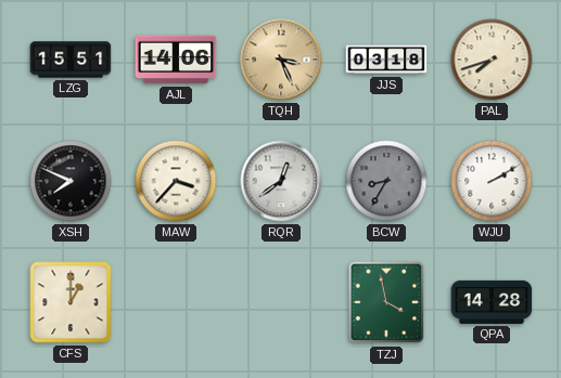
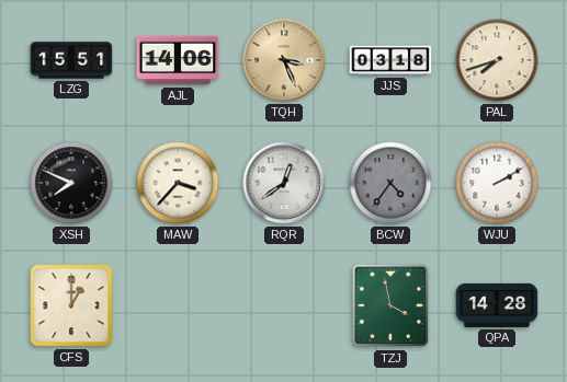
BCW: 8:35 -> 4:36
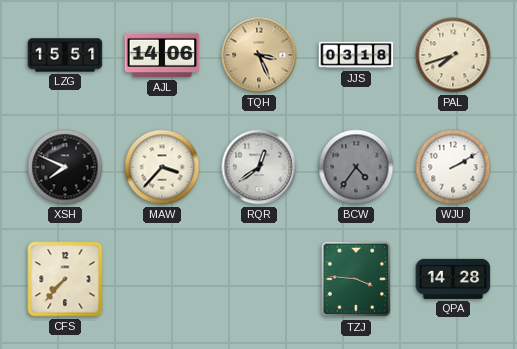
CFS: 1:00 -> 7:37
TZJ: 3:58 -> 3:46
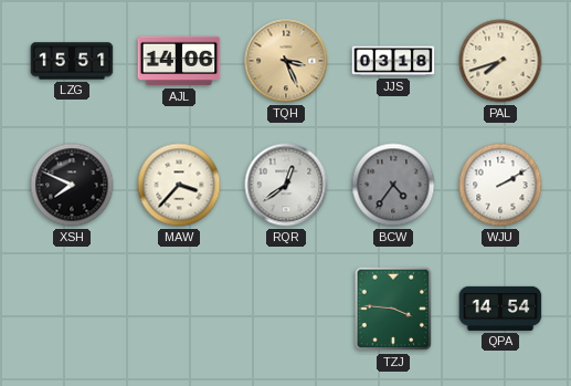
CFS: 7:37 -> none
QPA: 14:28 -> 14:54
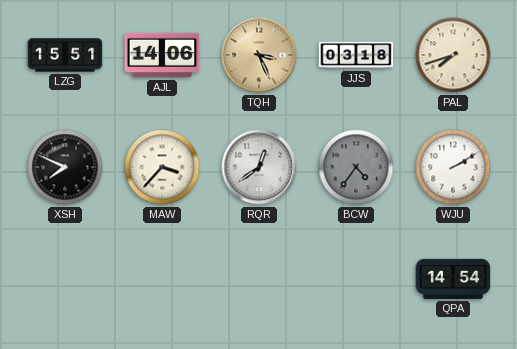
TZJ: 3:46 -> none
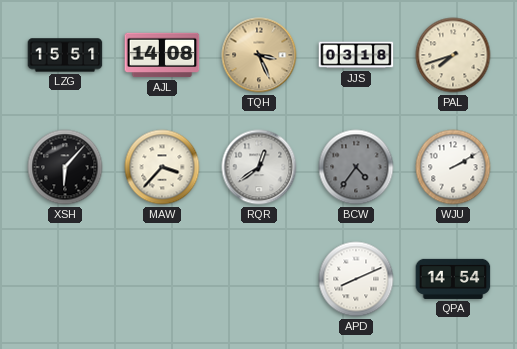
AJL: 14:06 -> 14:08
XSH: 7:49 -> 6:07
APD: none -> 8:11
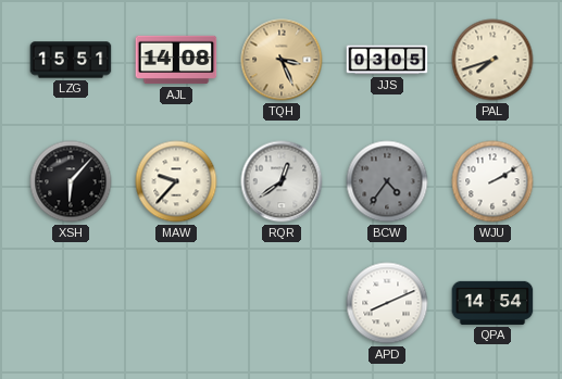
JJS: 03:18 -> 03:05
MAW: 3:37 -> 9:37
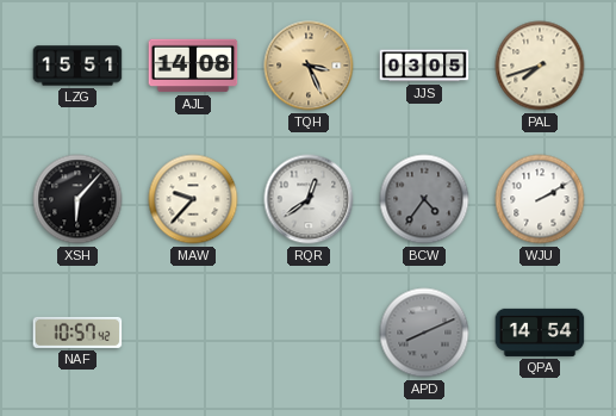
NAF: none -> 10:57
APD dial: white -> grey
